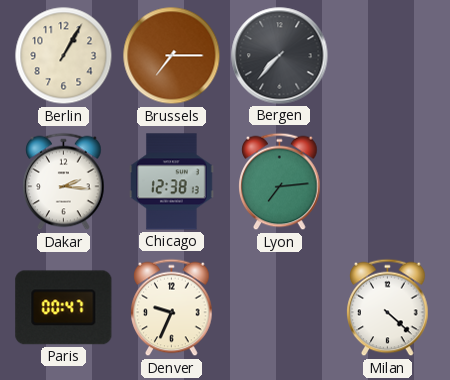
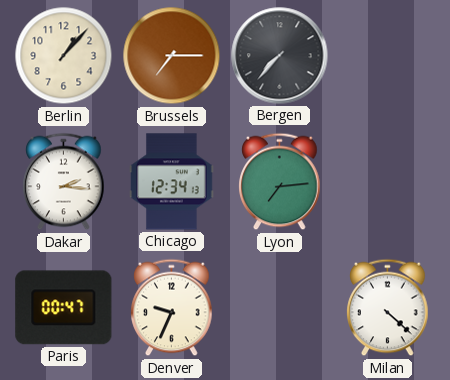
Berlin: 1:05 -> 1:07
Chicago: 12:38 -> 12:34
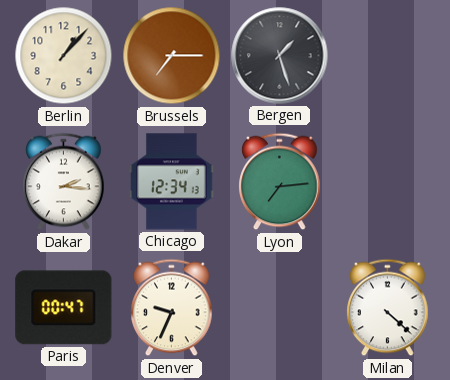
Bergen: 7:37 -> 1:27
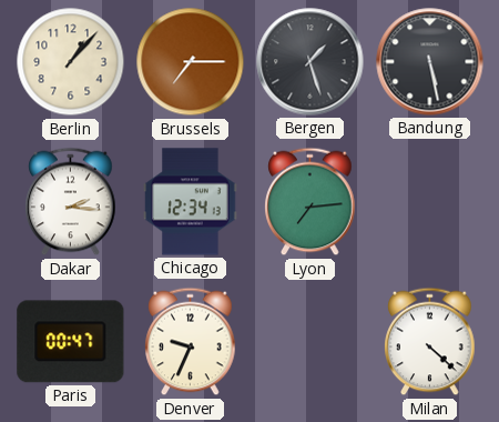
Bandung: none -> 5:28
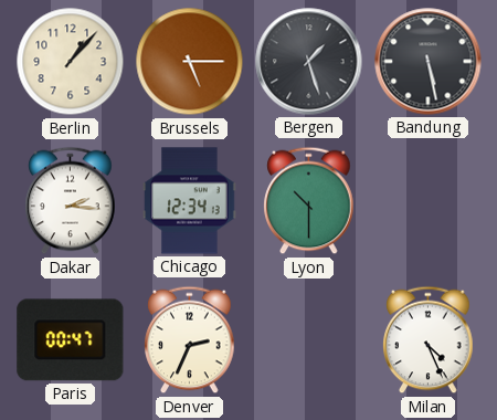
Brussels: 7:15 -> 5:15
Lyon: 7:14 -> 10:30
Denver: 9:34 -> 2:34
Milan: 4:22 -> 4:26
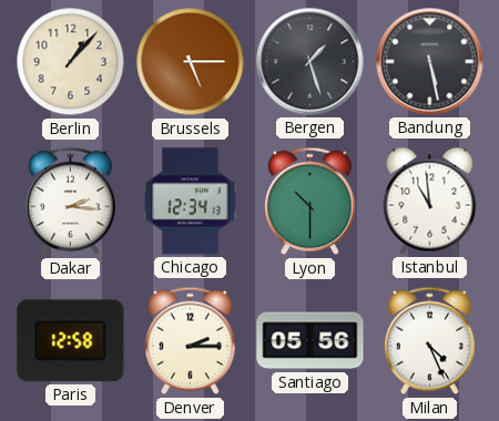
Istanbul: none -> 10:59
Paris: 00:47 -> 12:58
Denver: 2:34 -> 2:15
Santiago: none -> 05:56
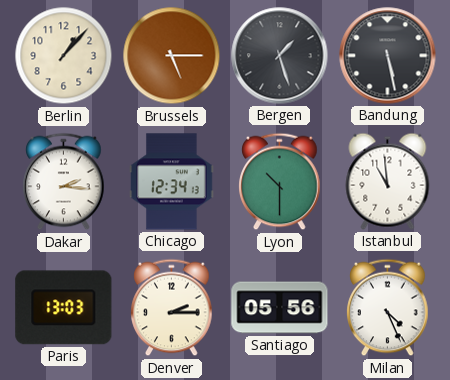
Paris: 12:58 -> 13:03
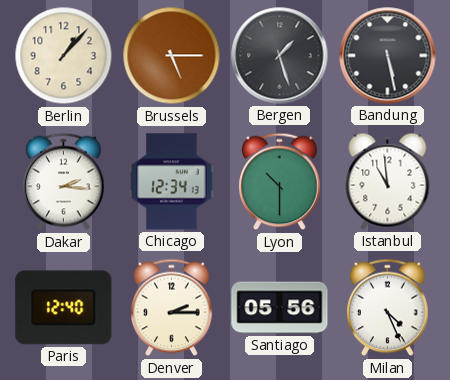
Paris: 13:03 -> 12:40
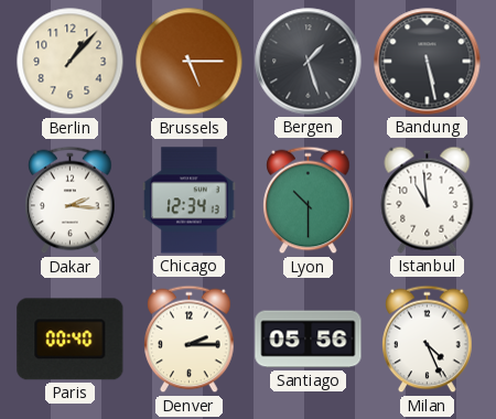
Paris: 12:40 -> 00:40
